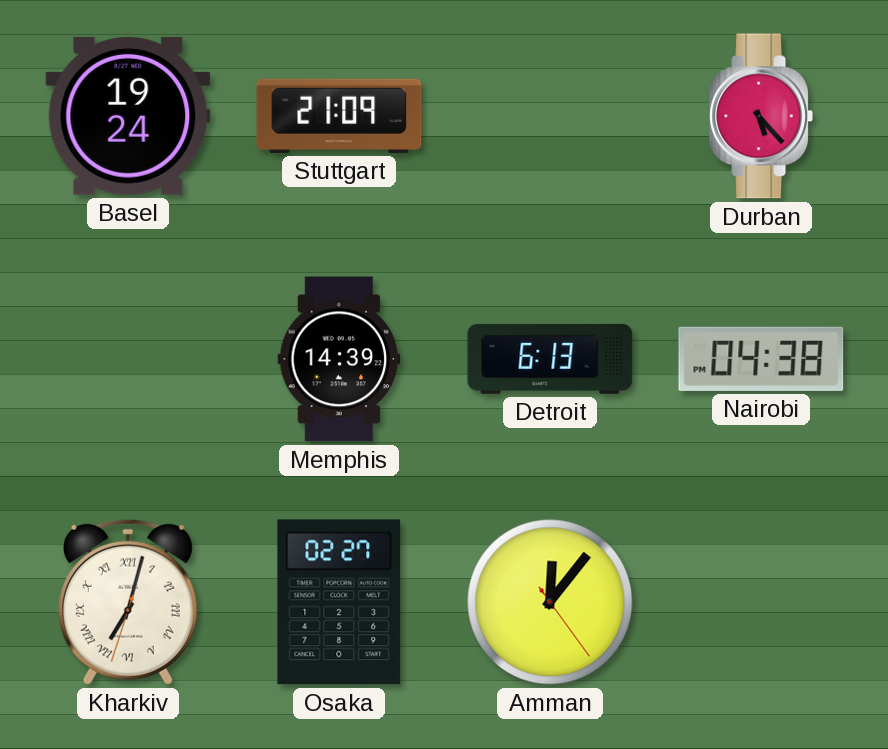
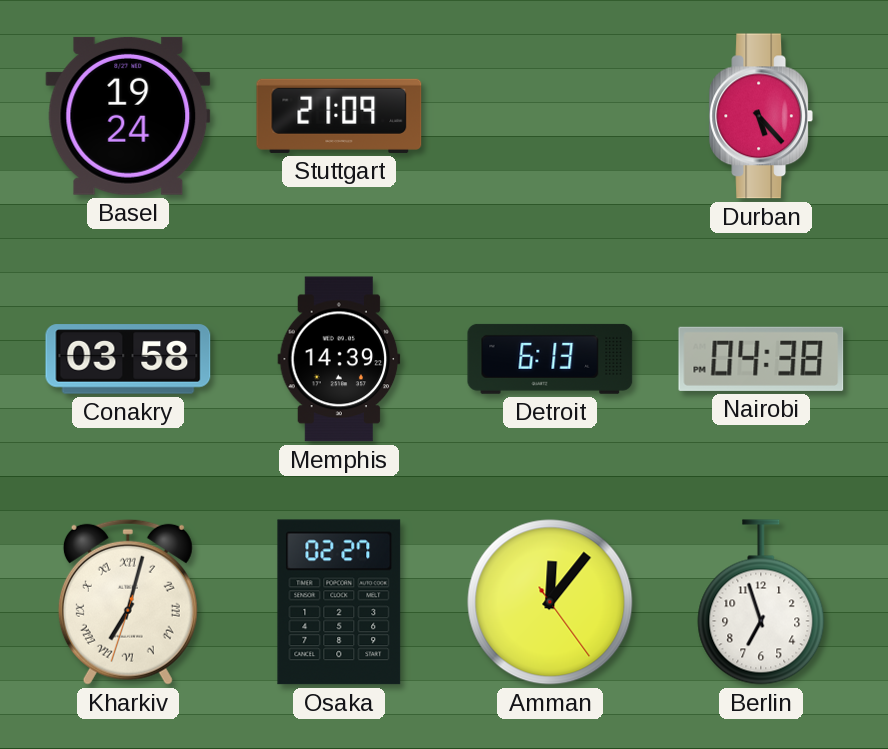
Conakry: none -> 03:58
Berlin: none -> 6:57
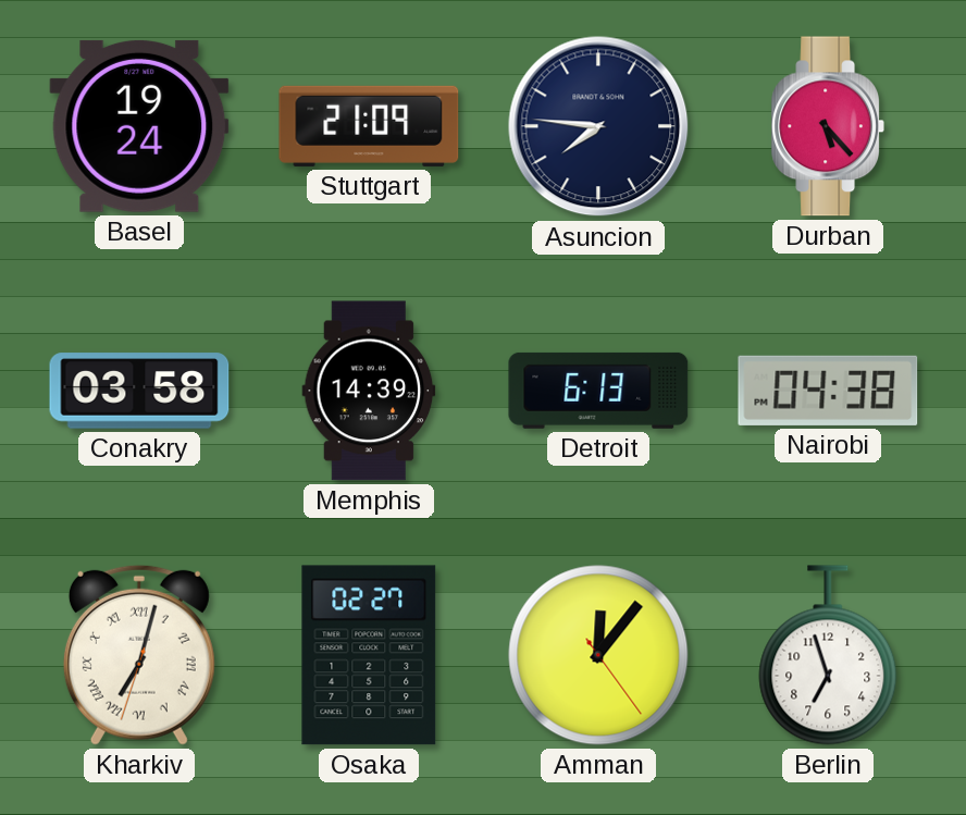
Asuncion: none -> 7:46
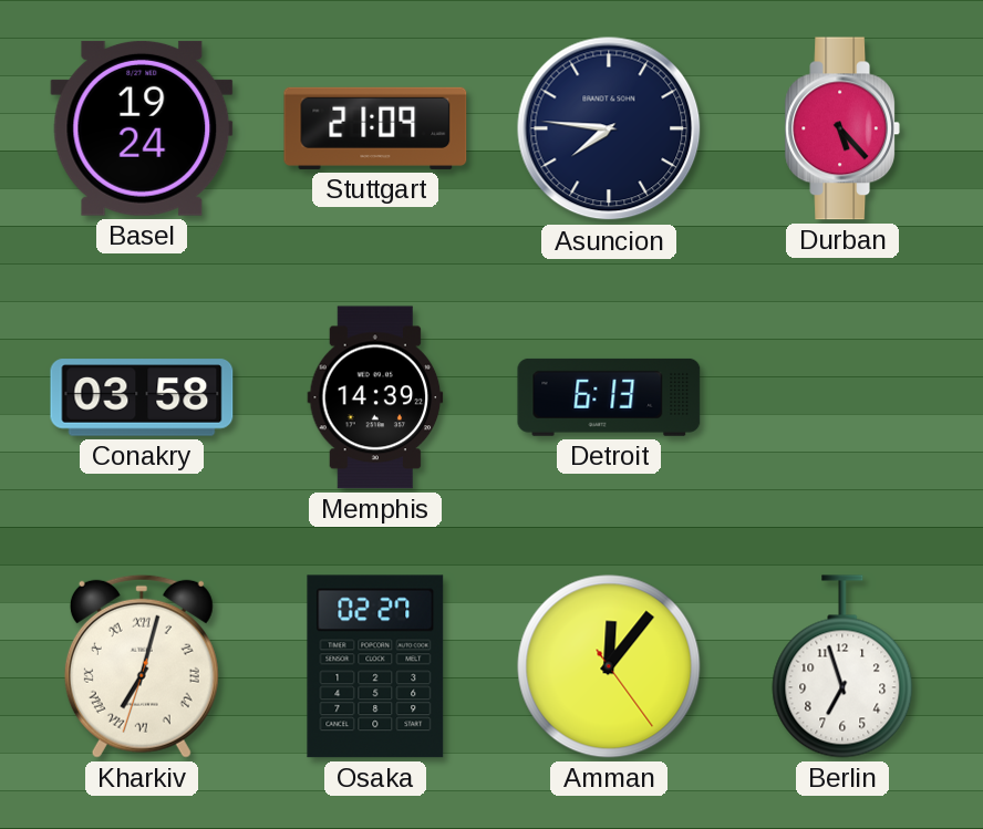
Nairobi: 04:38 -> none
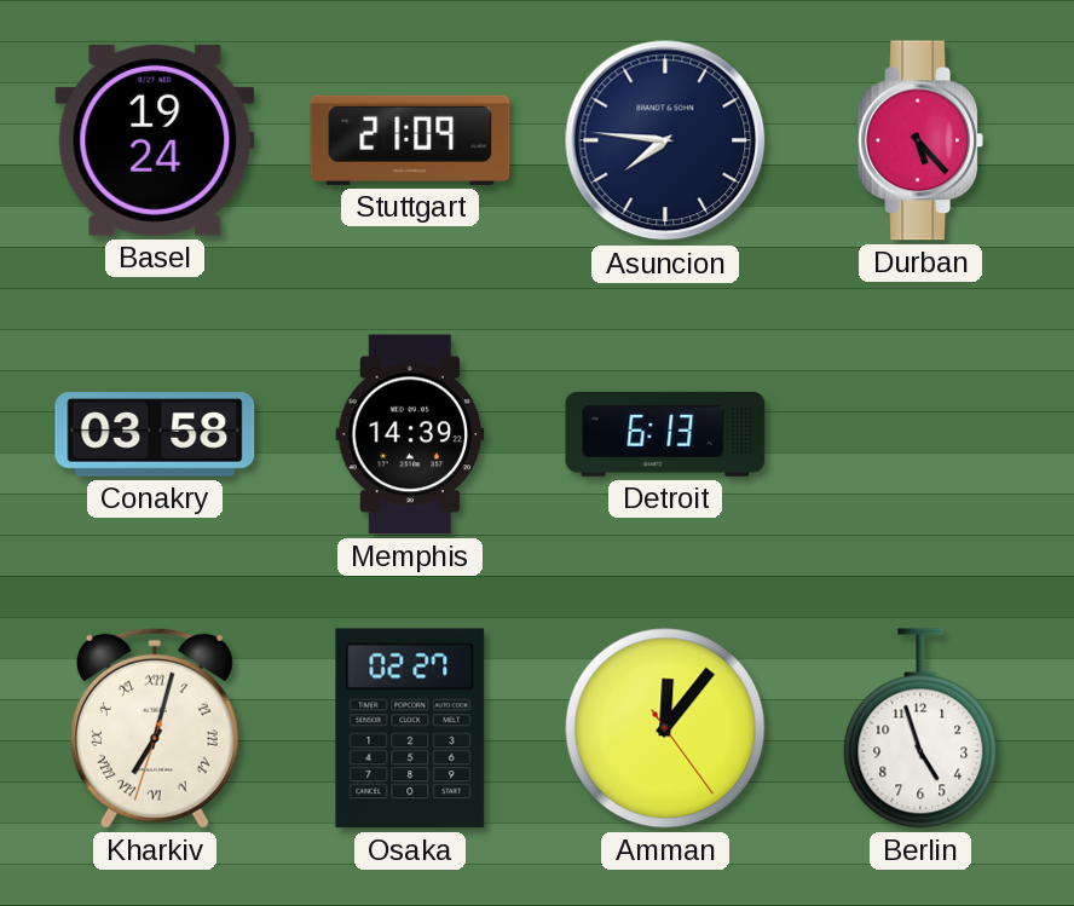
Berlin: 6:57 -> 4:57
